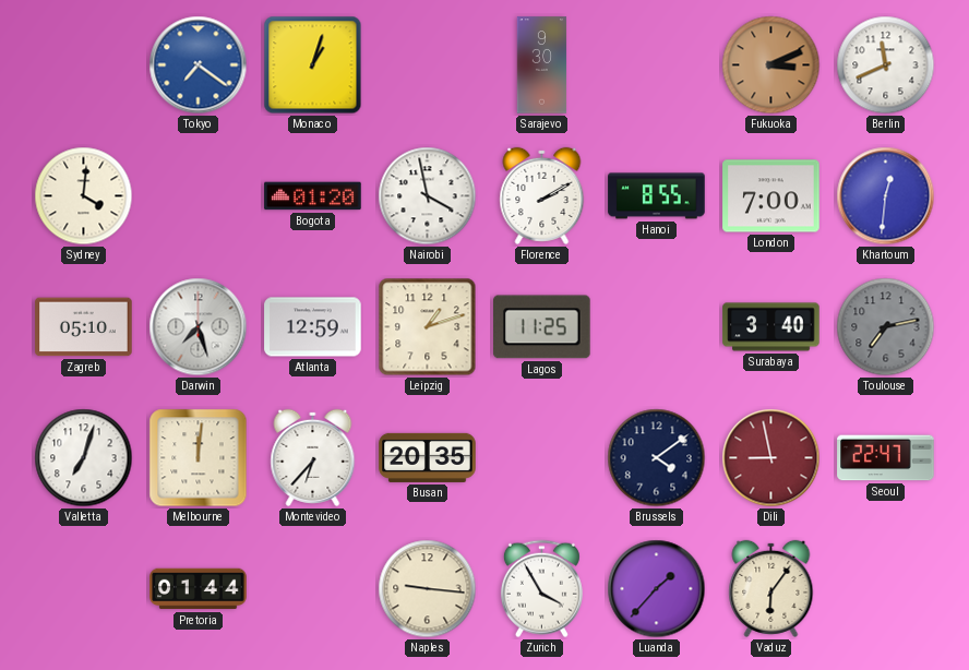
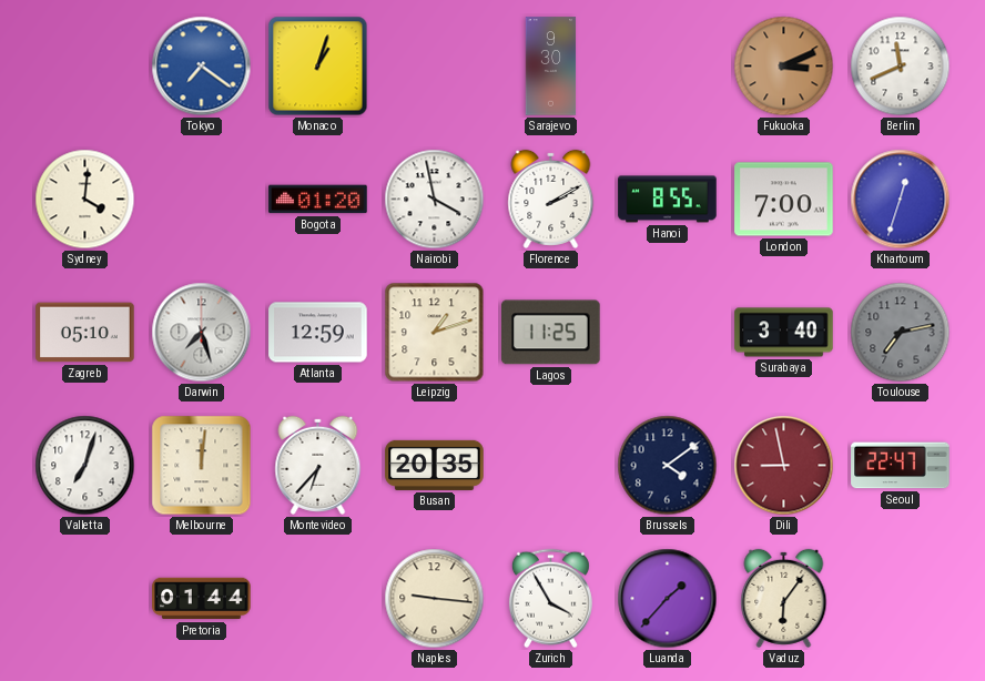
Khartoum: 12:31 -> 12:33
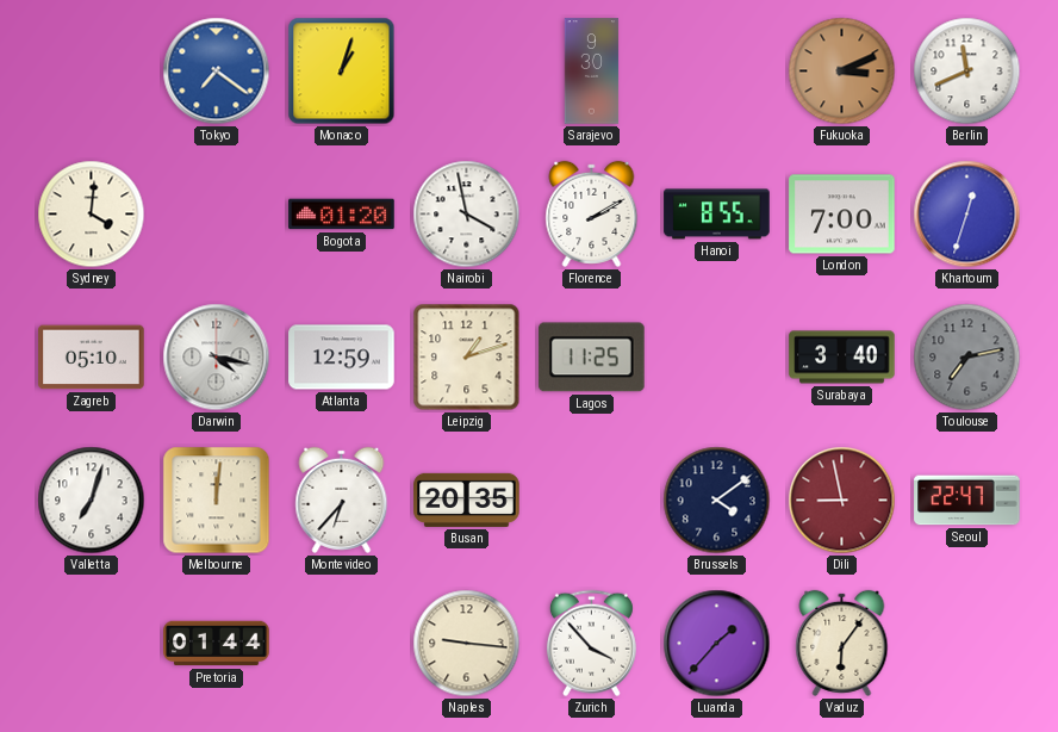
Darwin: 7:27 -> 4:17
Zurich: 3:55 -> 3:53
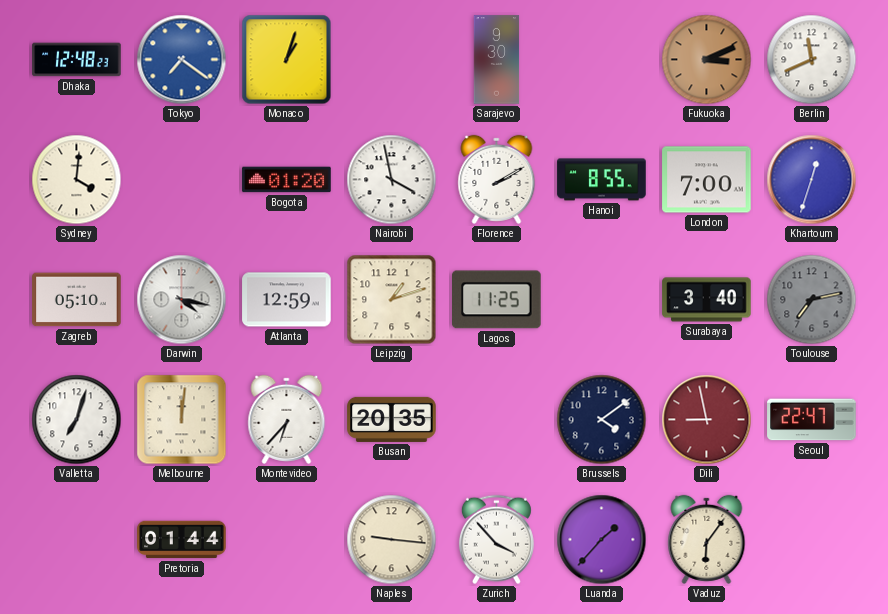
Dhaka: none -> 12:48
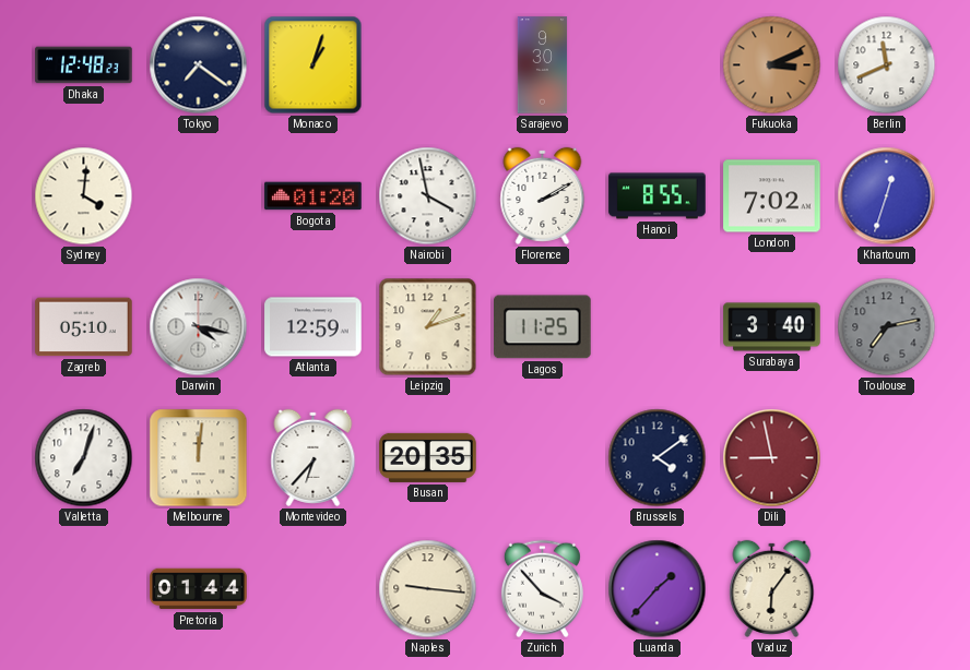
Tokyo dial: blue -> navy
London: 7:00 -> 7:02
Seoul: 22:47 -> none
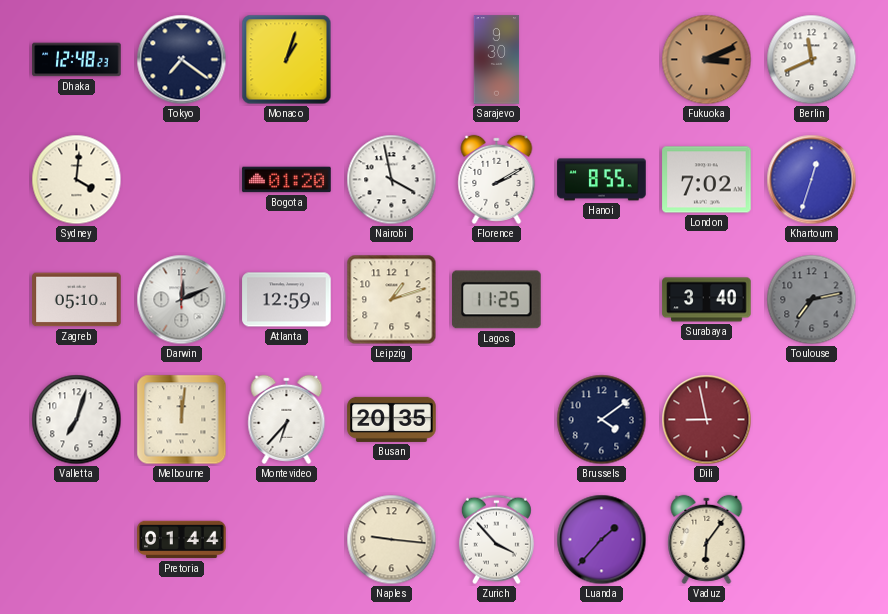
Darwin: 4:17 -> 12:11
